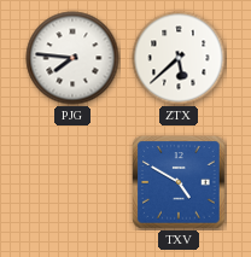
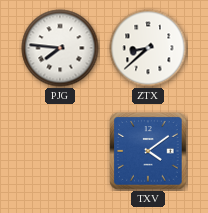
ZTX: 5:38 -> 8:38
TXV: 4:50 -> 4:09
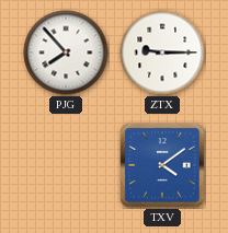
PJG: 7:46 -> 7:53
ZTX: 8:38 -> 9:15
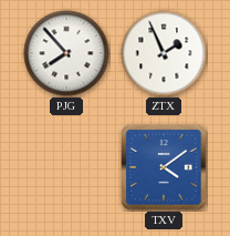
ZTX: 9:15 -> 1:56
